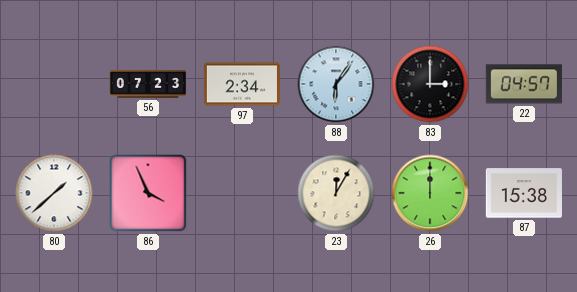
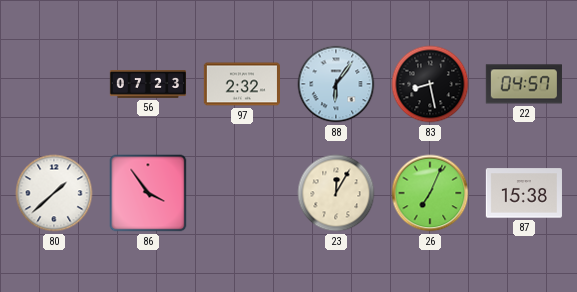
97: 2:34 -> 2:32
83: 3:00 -> 8:28
86: 3:56 -> 3:54
26: 12:00 -> 7:04
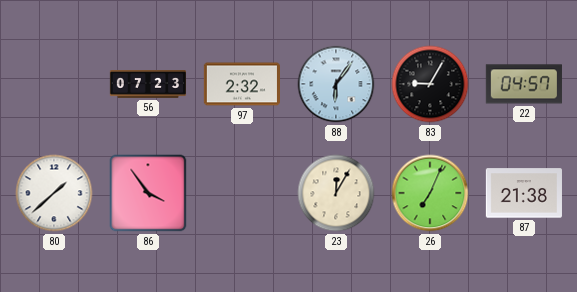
83: 8:28 -> 9:05
87: 15:38 -> 21:38
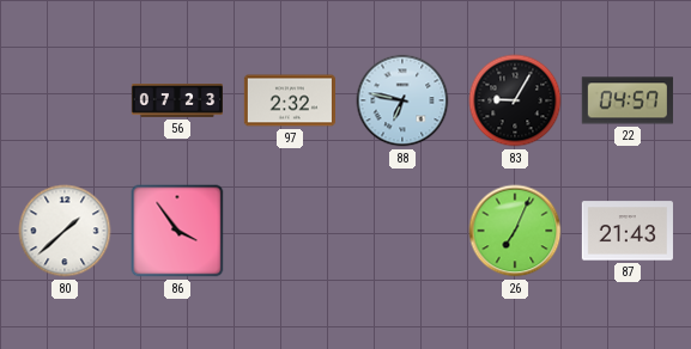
88: 6:06 -> 6:47
23: 12:05 -> none
87: 21:38 -> 21:43
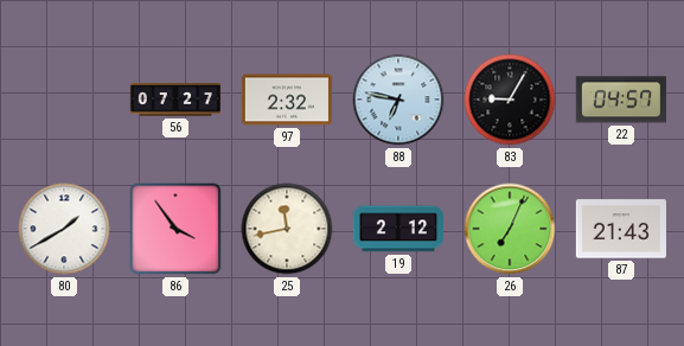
56: 07:23 -> 07:27
80: 1:38 -> 1:40
25: none -> 11:43
19: none -> 2:12
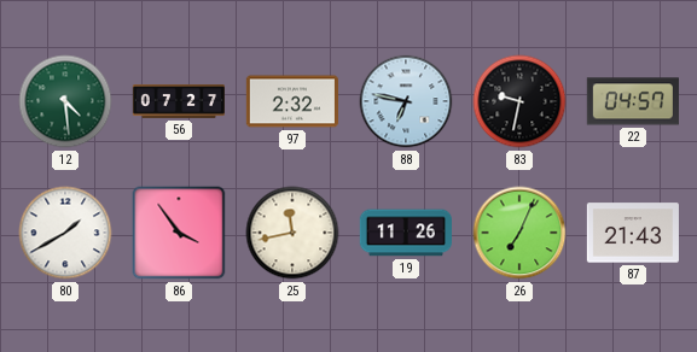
12: none -> 4:29
83: 9:05 -> 9:32
19: 2:12 -> 11:26
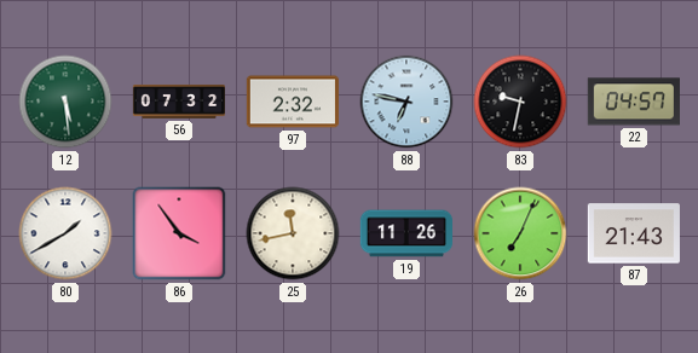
12: 4:29 -> 5:29
56: 07:27 -> 07:32
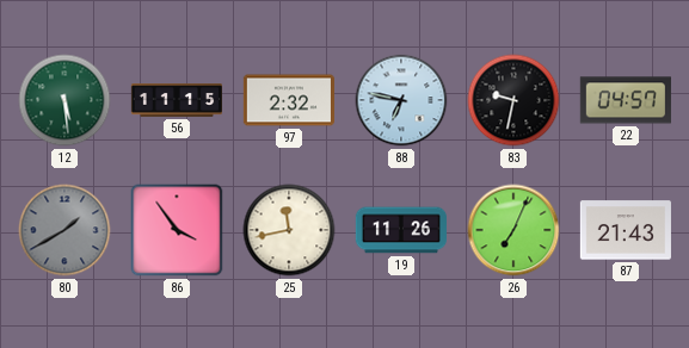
56: 07:32 -> 11:15
80 dial: white -> grey
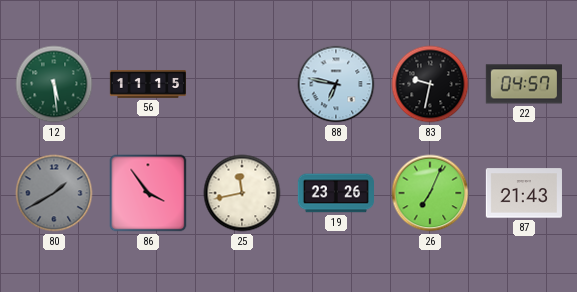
97: 2:32 -> none
19: 11:26 -> 23:26
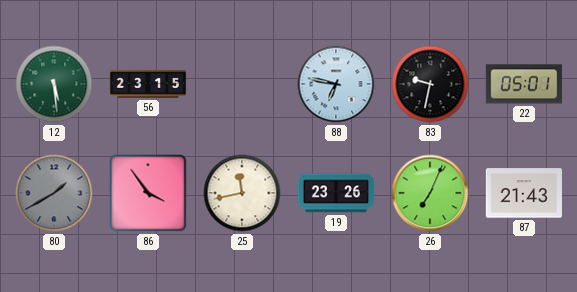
56: 11:15 -> 23:15
22: 04:57 -> 05:01
